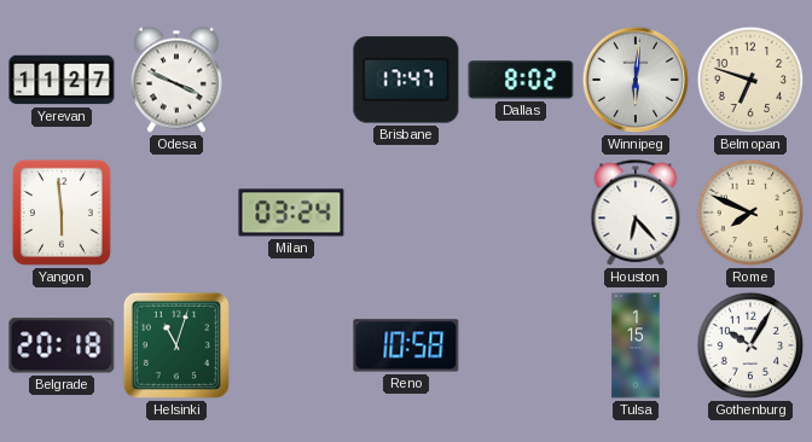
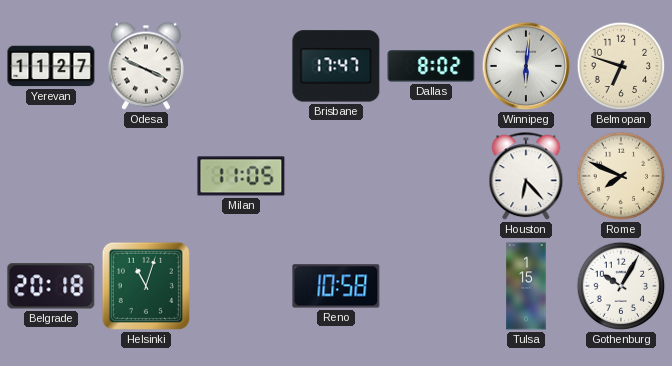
Yangon: 5:59 -> none
Milan: 03:24 -> 11:05
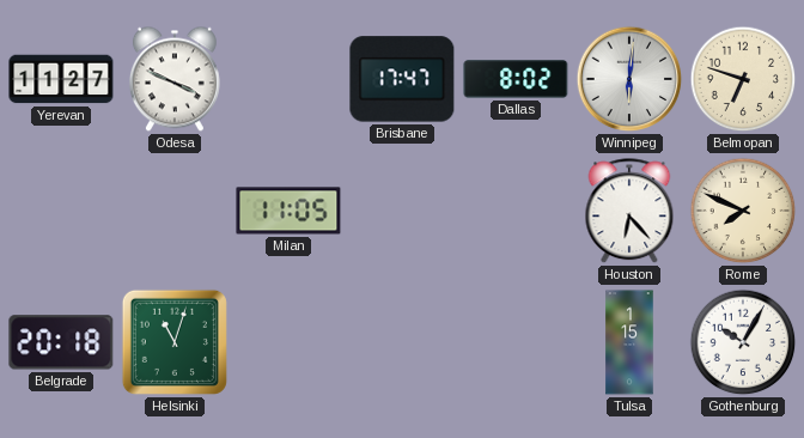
Reno: 10:58 -> none
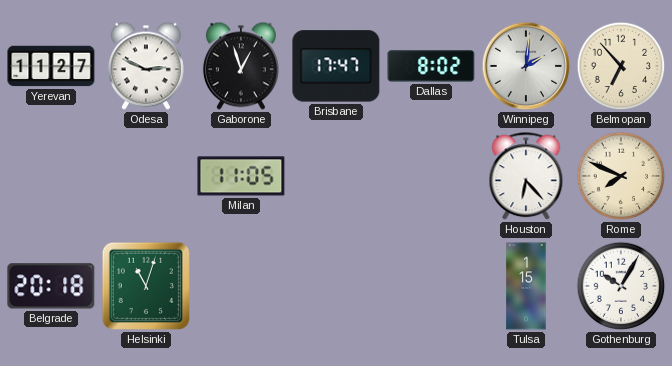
Odesa: 3:49 -> 2:49
Gaborone: none -> 12:57
Winnipeg: 6:01 -> 2:01
Belmopan: 6:48 -> 6:53
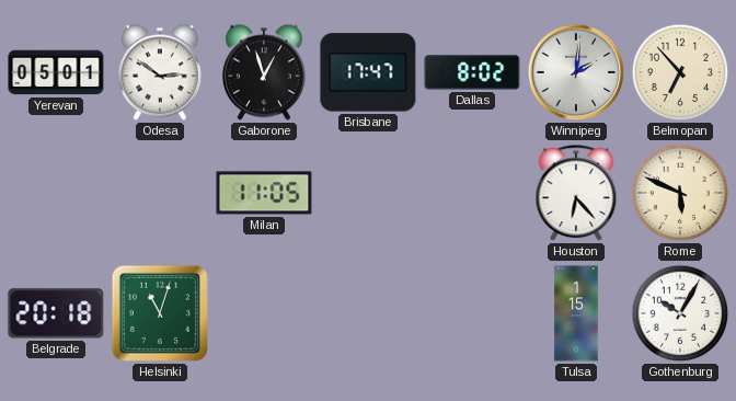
Yerevan: 11:27 -> 05:01
Odesa: 2:49 -> 2:51
Rome: 7:49 -> 5:49
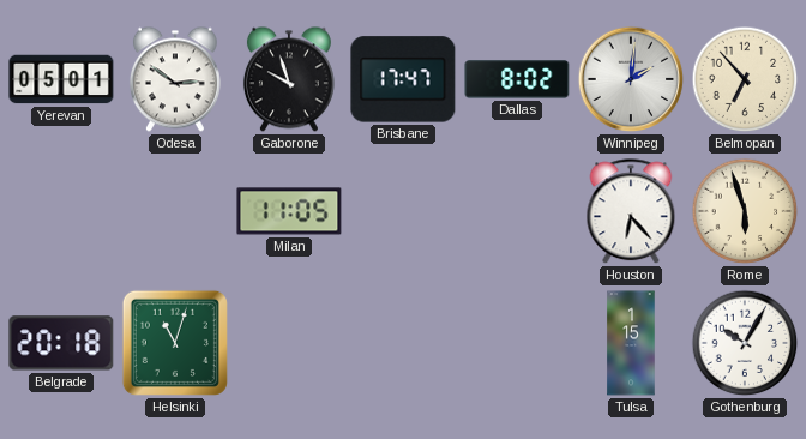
Gaborone: 12:57 -> 9:57
Rome: 5:49 -> 5:57
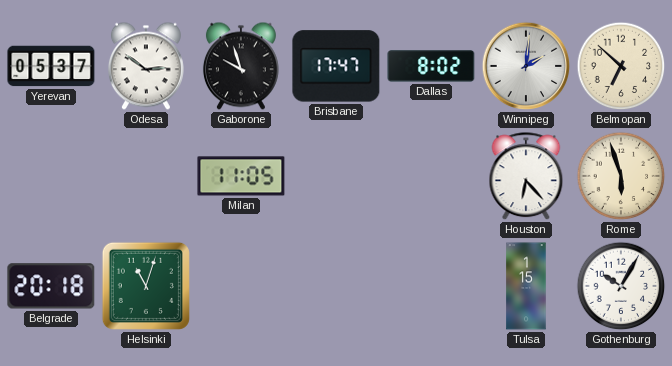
Yerevan: 05:01 -> 05:37
Belmopan: 6:53 -> 6:52
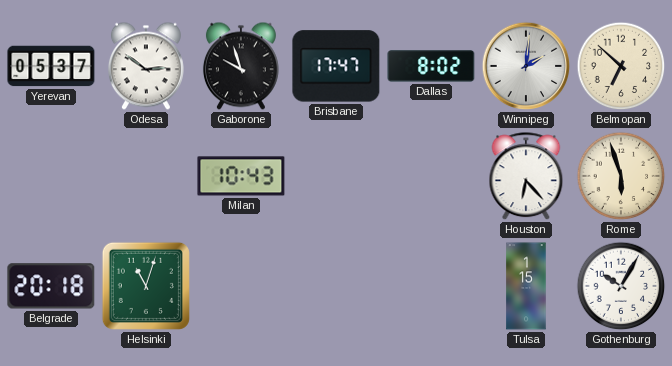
Milan: 11:05 -> 10:43
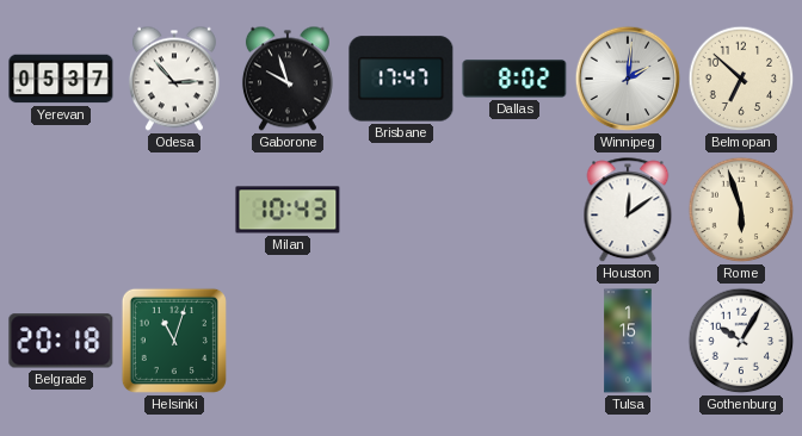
Odesa: 2:51 -> 2:53
Houston: 6:23 -> 12:09
